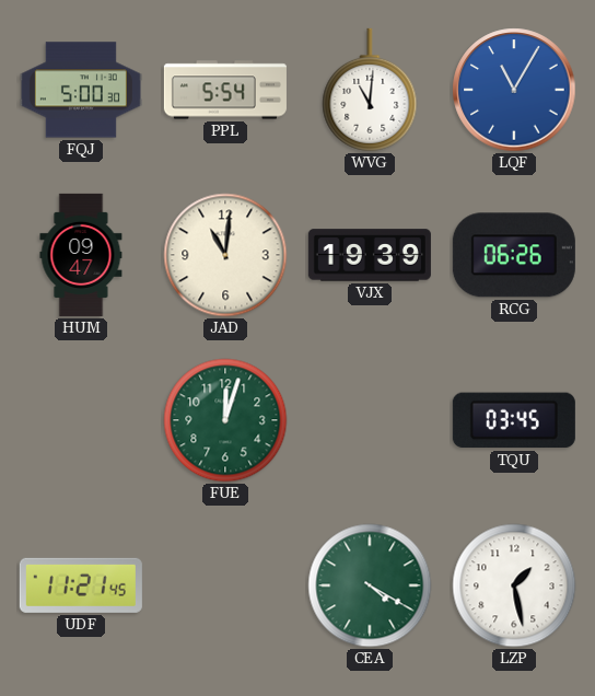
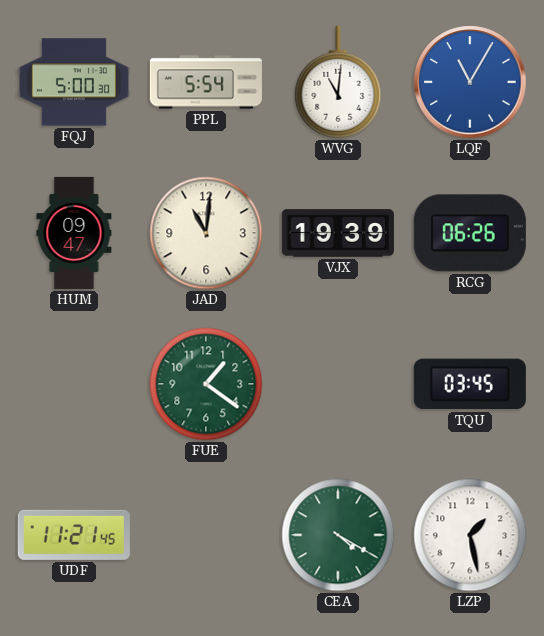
FUE: 12:03 -> 1:21
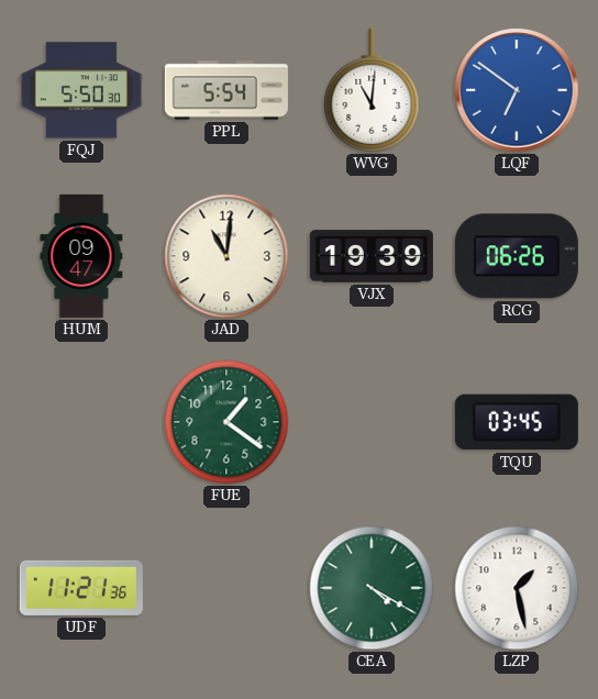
FQJ: 5:00 -> 5:50
LQF: 11:05 -> 6:51
UDF: 11:21:45 -> 11:21:36
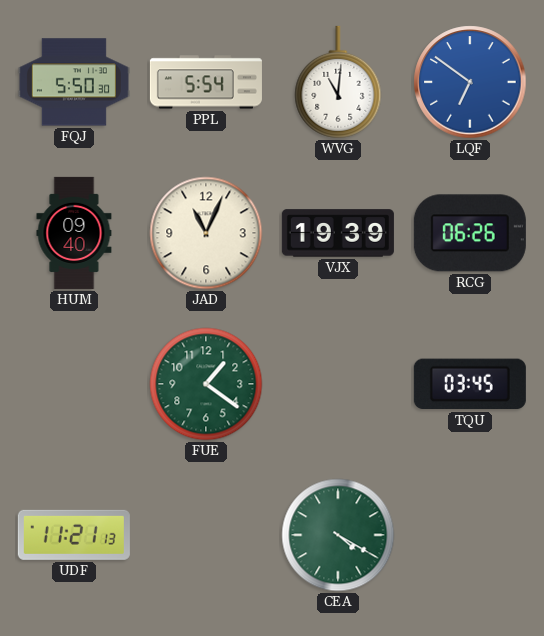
HUM: 09:47 -> 09:40
JAD: 11:01 -> 11:04
UDF: 11:21:36 -> 11:21:13
LZP: 1:28 -> none
